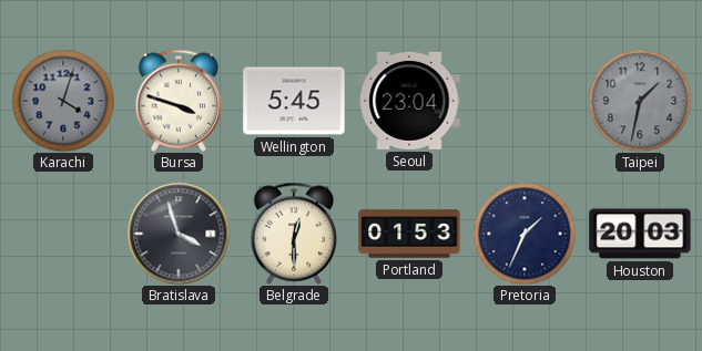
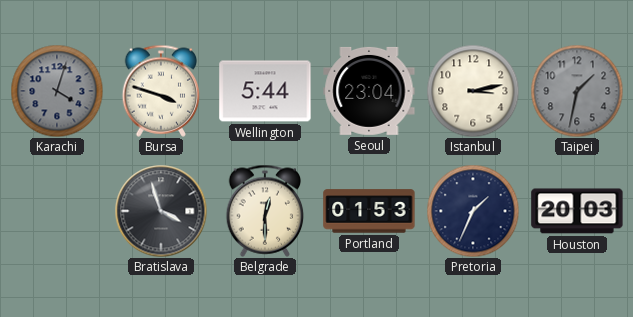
Wellington: 5:45 -> 5:44
Istanbul: none -> 3:13
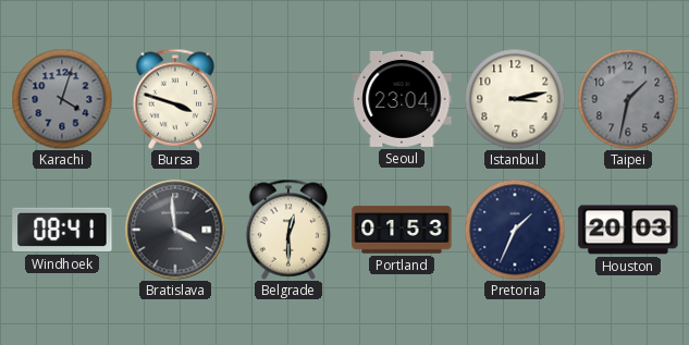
Wellington: 5:44 -> none
Windhoek: none -> 08:41
Bratislava: 3:57 -> 3:59
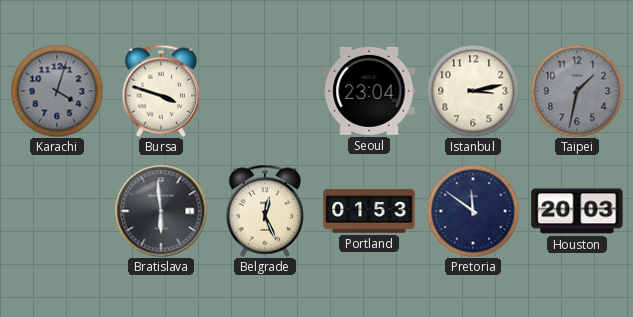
Windhoek: 08:41 -> none
Bratislava: 3:59 -> 5:59
Belgrade: 12:30 -> 12:26
Pretoria: 1:34 -> 11:51
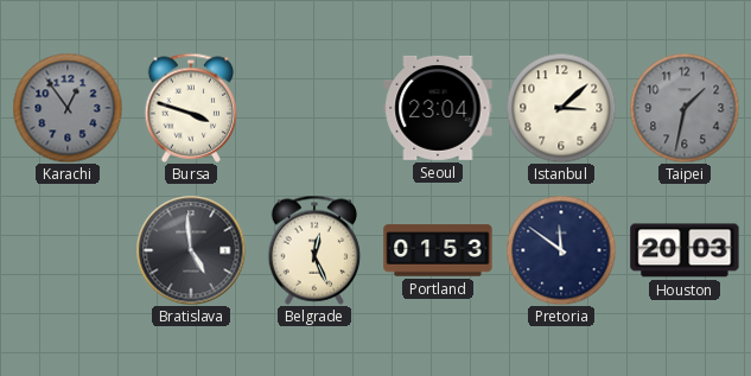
Karachi: 4:03 -> 12:54
Istanbul: 3:13 -> 3:08
Bratislava: 5:59 -> 4:59
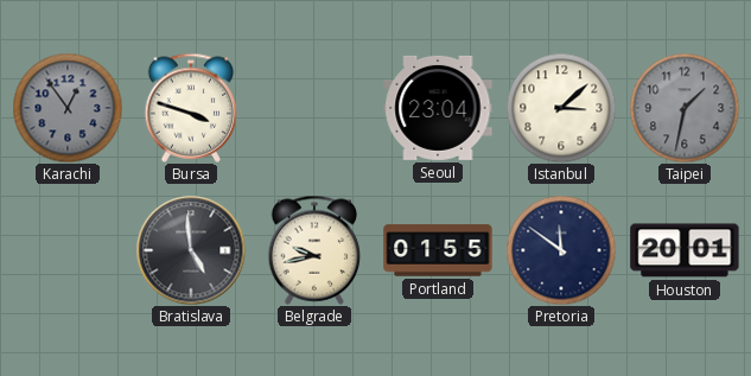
Belgrade: 12:26 -> 9:43
Portland: 01:53 -> 01:55
Houston: 20:03 -> 20:01
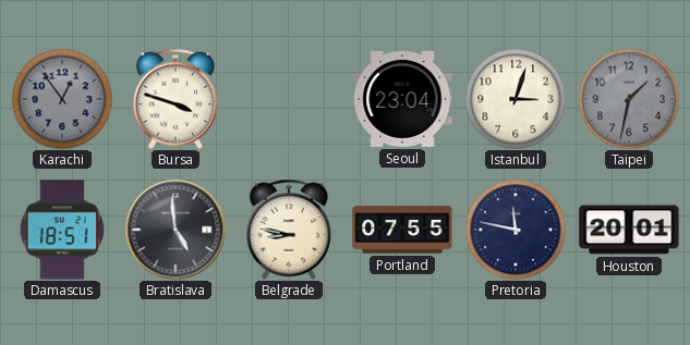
Istanbul: 3:08 -> 3:03
Damascus: none -> 18:51
Belgrade: 9:43 -> 8:47
Portland: 01:55 -> 07:55
Pretoria: 11:51 -> 11:47
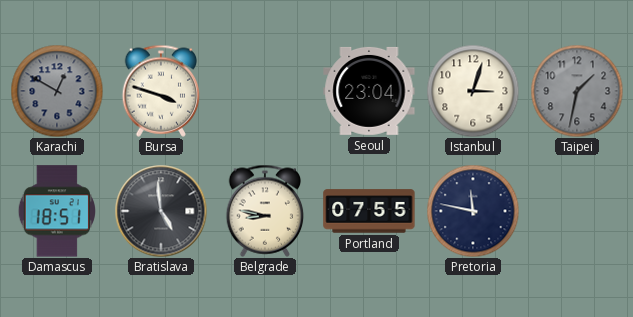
Karachi: 12:54 -> 12:50
Houston: 20:01 -> none
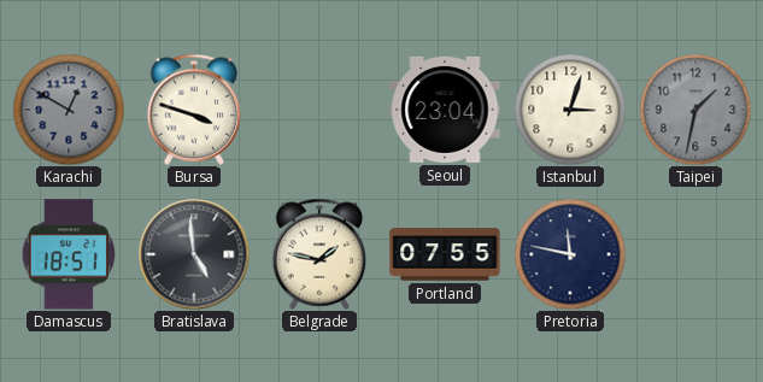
Belgrade: 8:47 -> 1:47
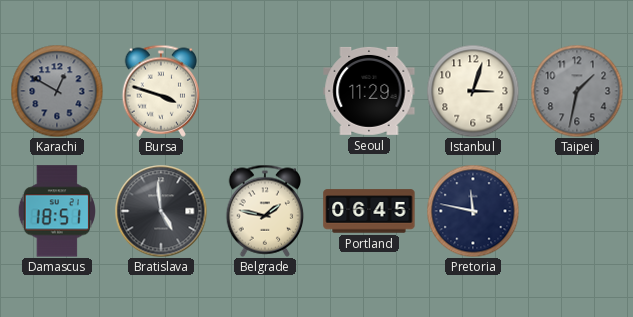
Seoul: 23:04 -> 11:29
Portland: 07:55 -> 06:45
